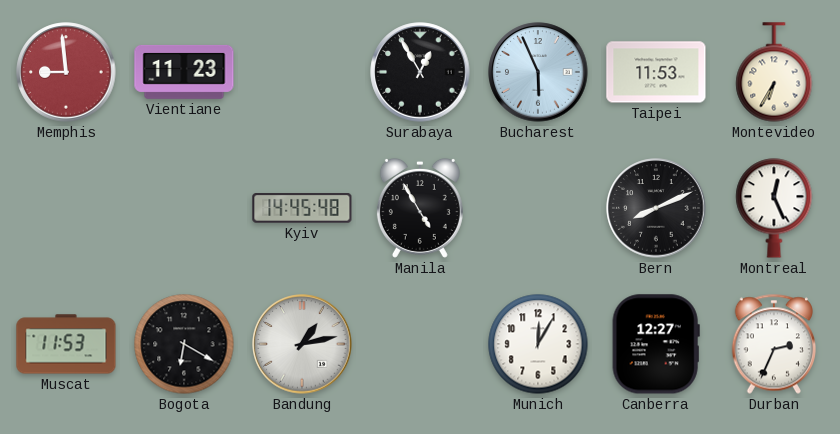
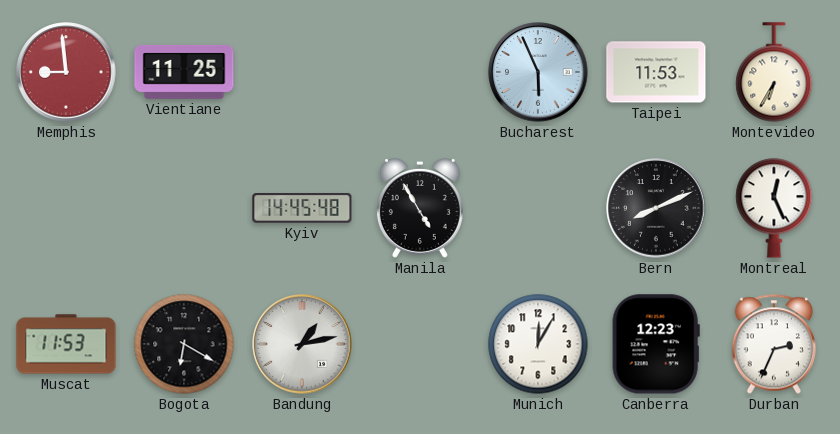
Vientiane: 11:23 -> 11:25
Surabaya: 12:55 -> none
Canberra: 12:27 -> 12:23
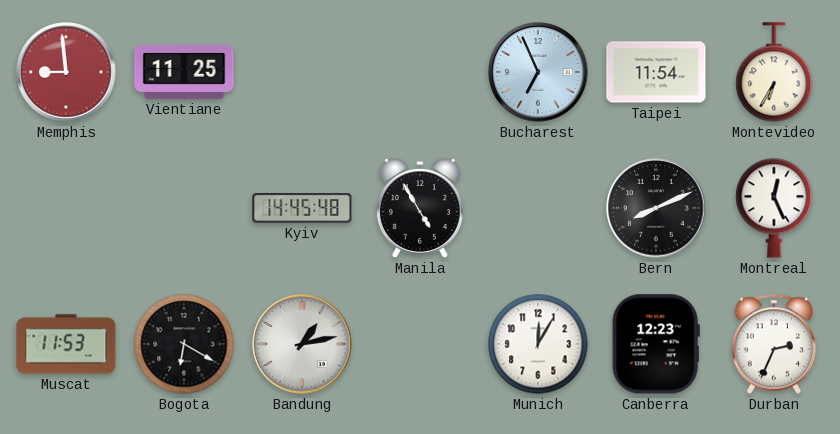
Bucharest: 5:56 -> 6:56
Taipei: 11:53 -> 11:54
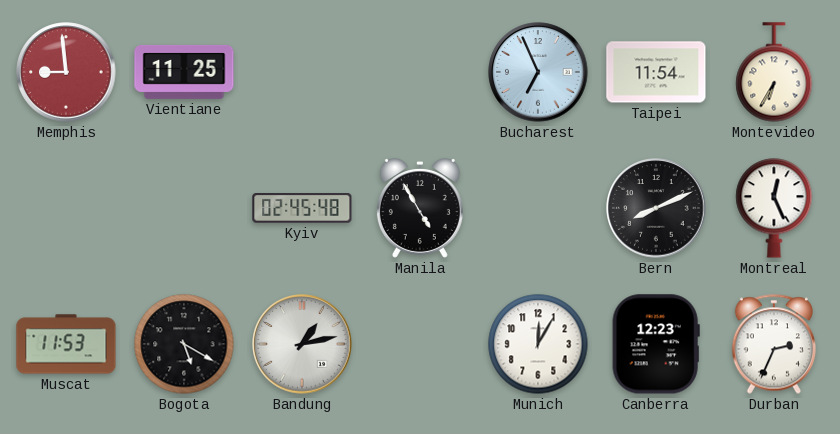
Kyiv: 14:45 -> 02:45
Bogota: 6:20 -> 5:20
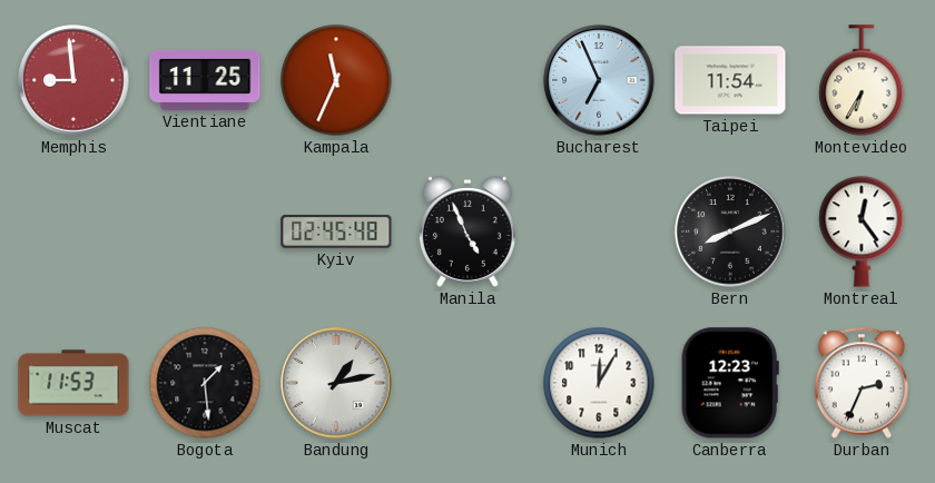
Kampala: none -> 11:34
Manila: 4:55 -> 4:56
Montreal: 12:26 -> 12:24
Bogota: 5:20 -> 1:29
